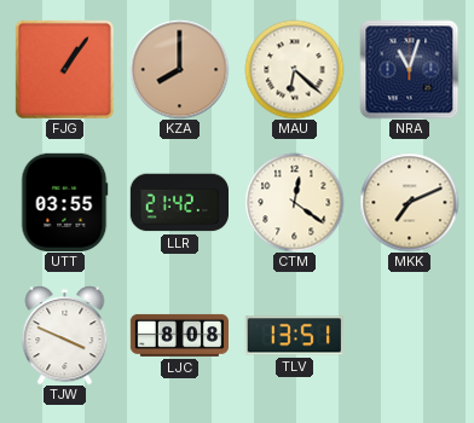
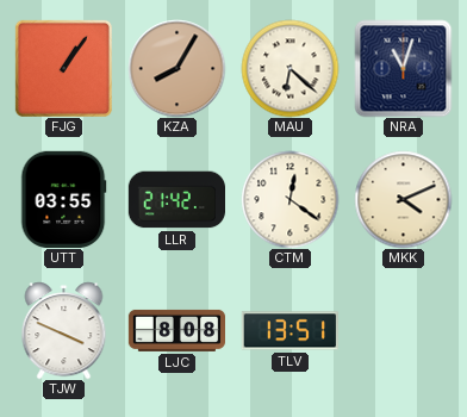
KZA: 8:00 -> 8:05
MKK: 7:11 -> 4:11
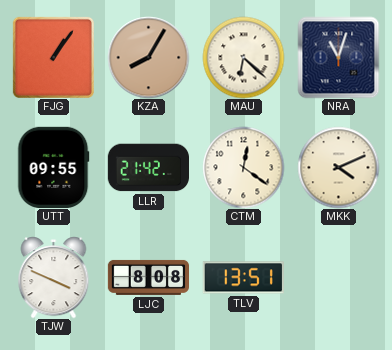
UTT: 03:55 -> 09:55
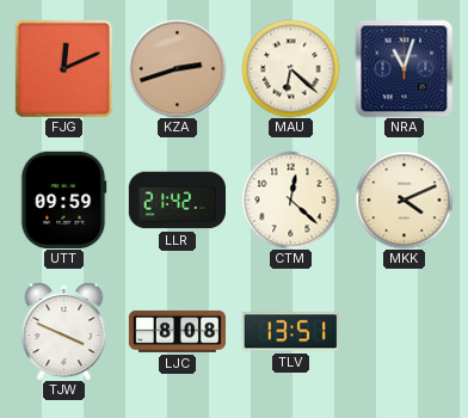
FJG: 1:06 -> 12:11
KZA: 8:05 -> 2:42
UTT: 09:55 -> 09:59
CTM: 12:21 -> 12:22
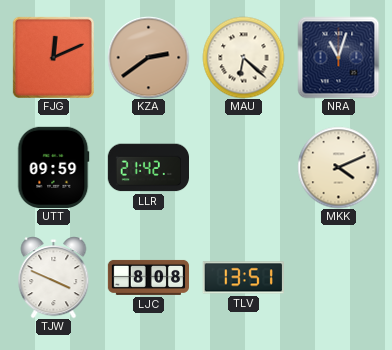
KZA: 2:42 -> 2:39
CTM: 12:22 -> none
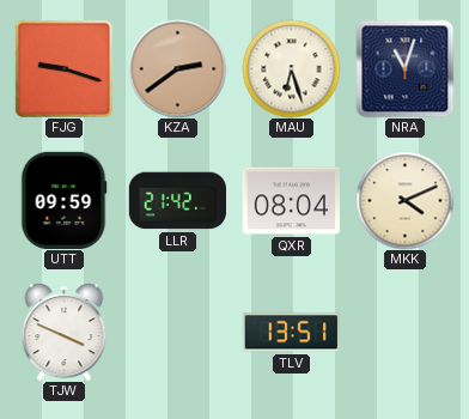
FJG: 12:11 -> 9:18
MAU: 6:22 -> 6:27
QXR: none -> 08:04
LJC: 8:08 -> none
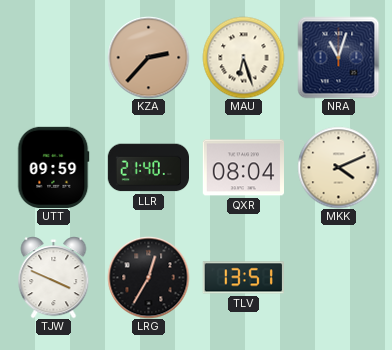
FJG: 9:18 -> none
KZA: 2:39 -> 2:37
LLR: 21:42 -> 21:40
LRG: none -> 12:35
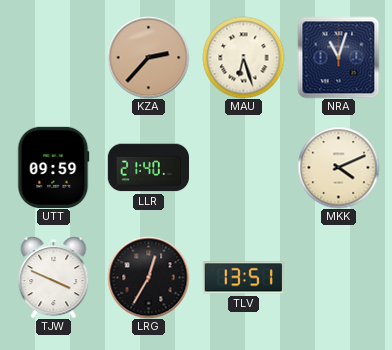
QXR: 08:04 -> none
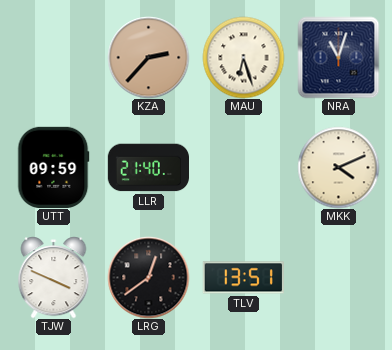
LRG: 12:35 -> 12:39
